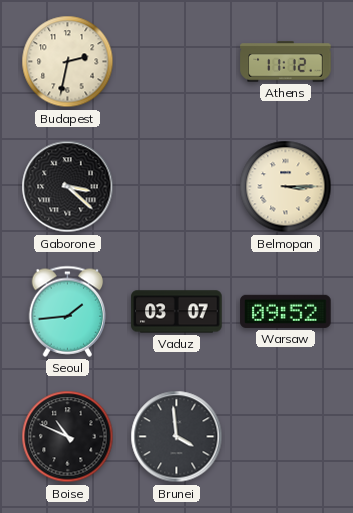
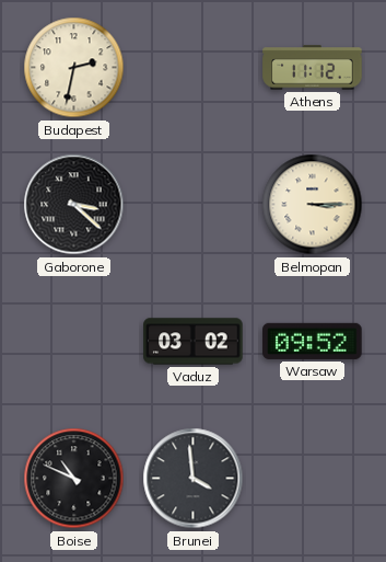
Seoul: 1:44 -> none
Vaduz: 03:07 -> 03:02
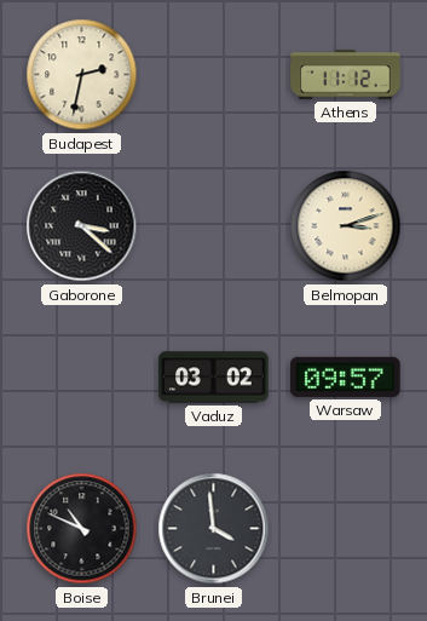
Belmopan: 3:15 -> 3:12
Warsaw: 09:52 -> 09:57
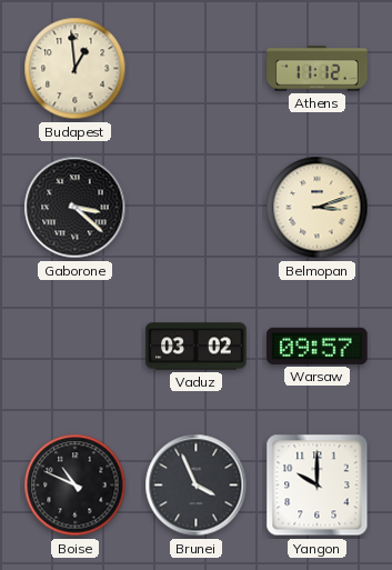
Budapest: 2:32 -> 12:59
Brunei: 3:59 -> 3:56
Yangon: none -> 10:00
